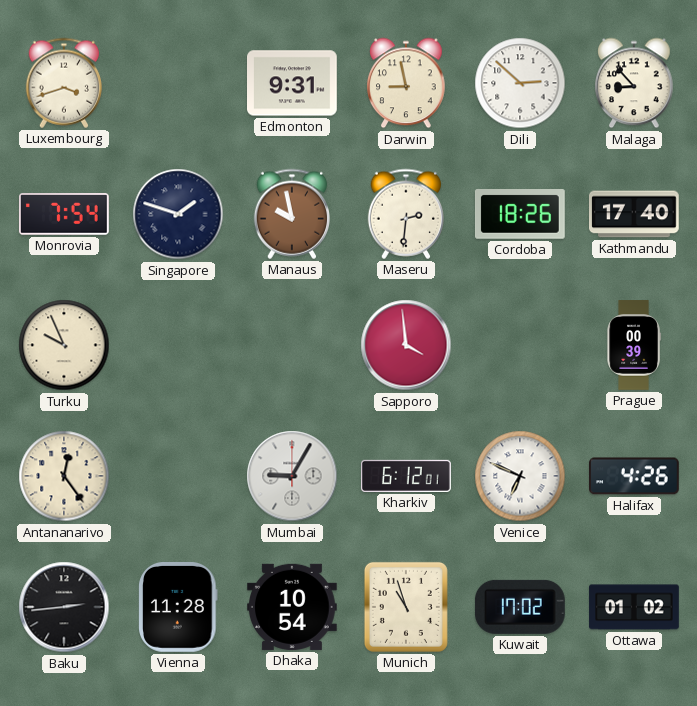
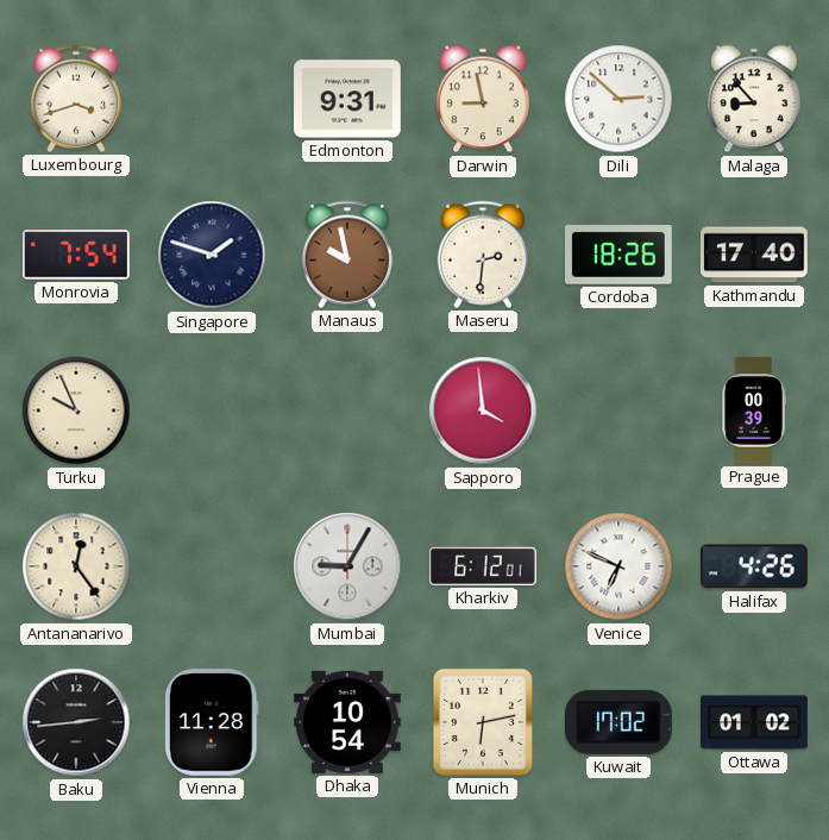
Munich: 10:57 -> 6:13
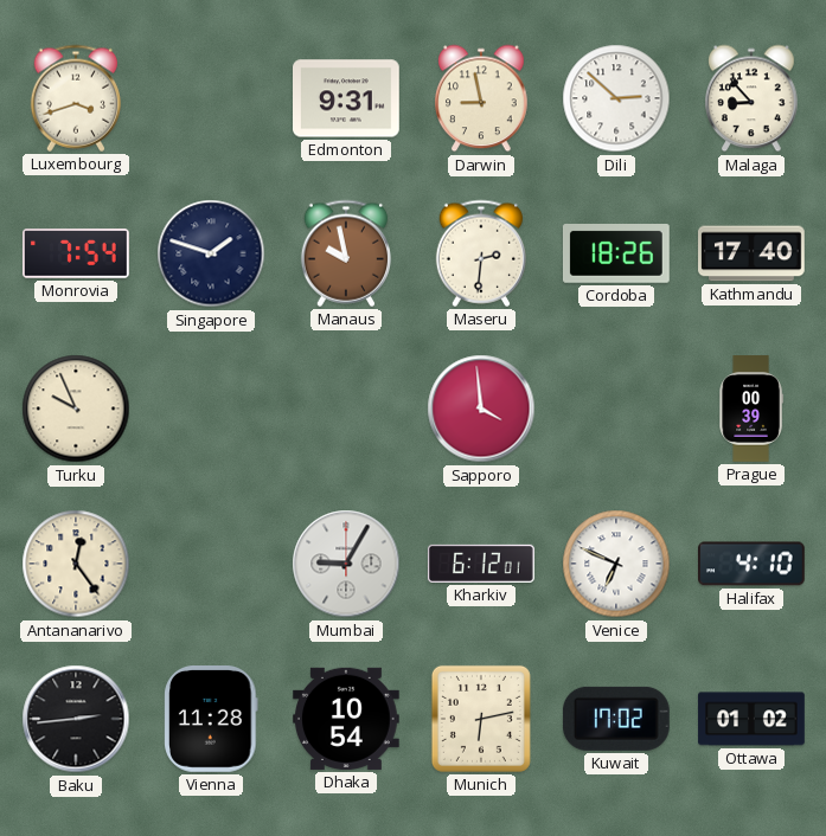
Halifax: 4:26 -> 4:10
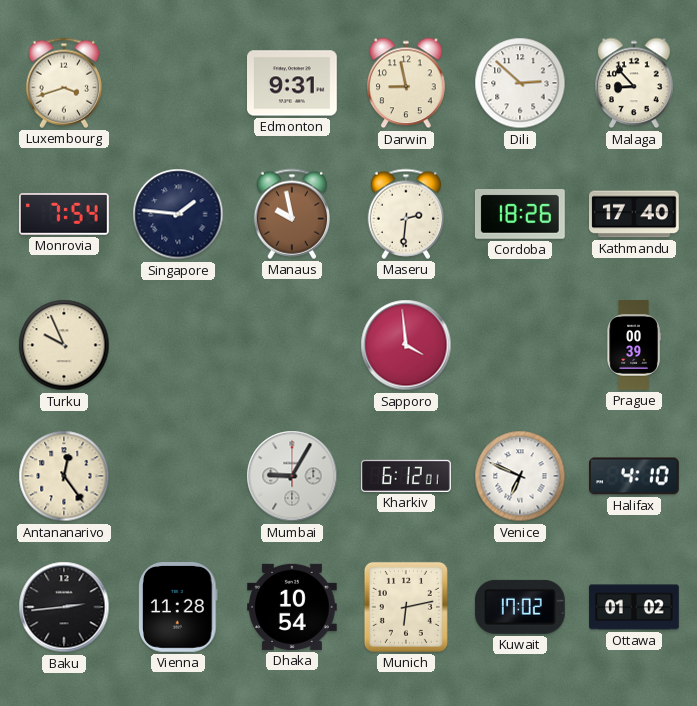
Singapore: 1:48 -> 1:46
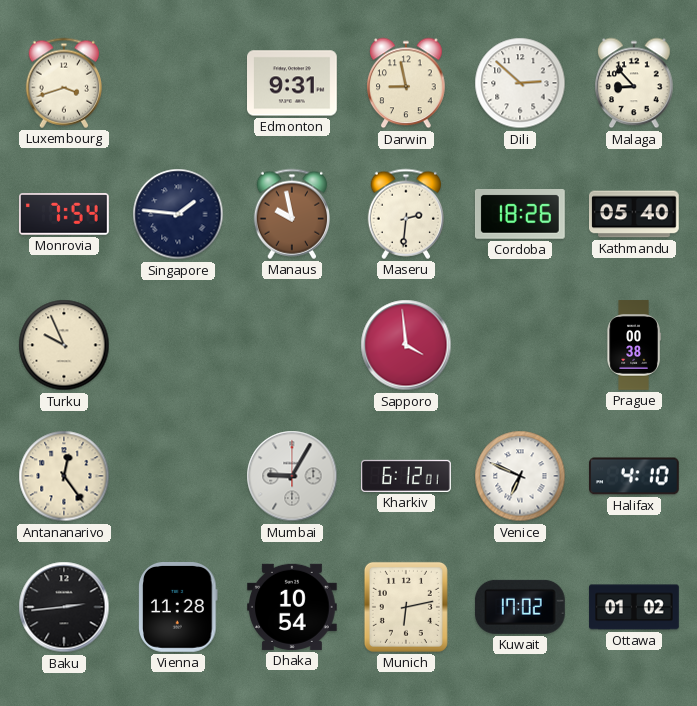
Kathmandu: 17:40 -> 05:40
Prague: 00:39 -> 00:38
